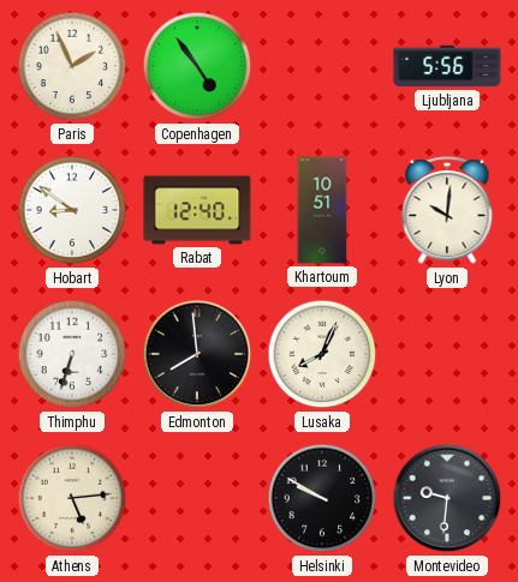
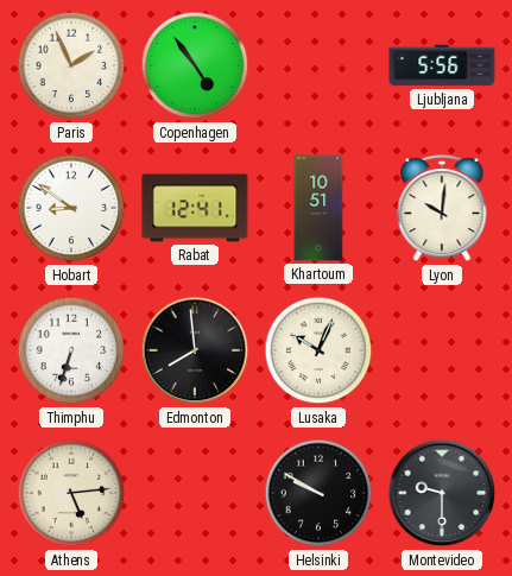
Rabat: 12:40 -> 12:41
Lusaka: 8:04 -> 10:04
Montevideo: 9:31 -> 9:30
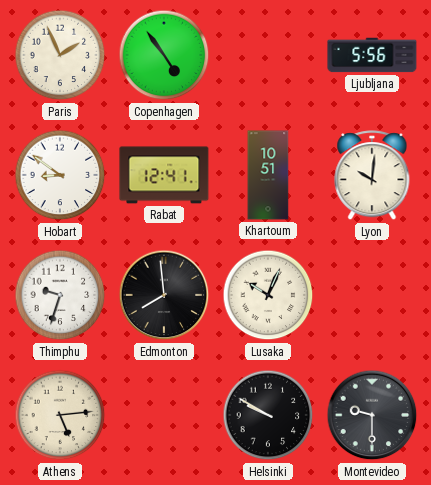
Thimphu: 6:33 -> 9:33
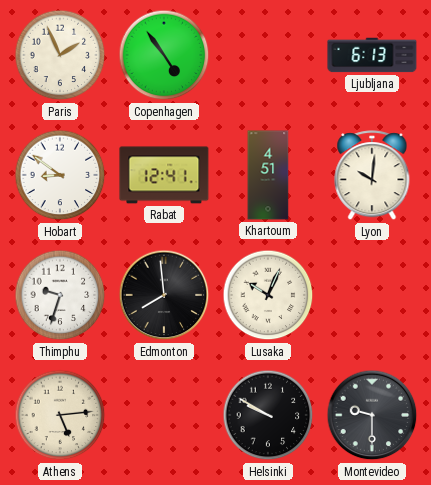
Ljubljana: 5:56 -> 6:13
Khartoum: 10:51 -> 4:51
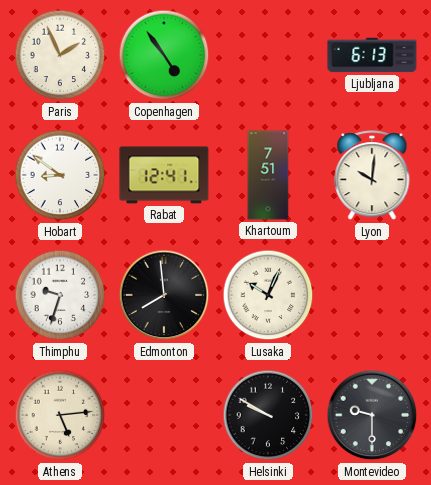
Khartoum: 4:51 -> 7:51
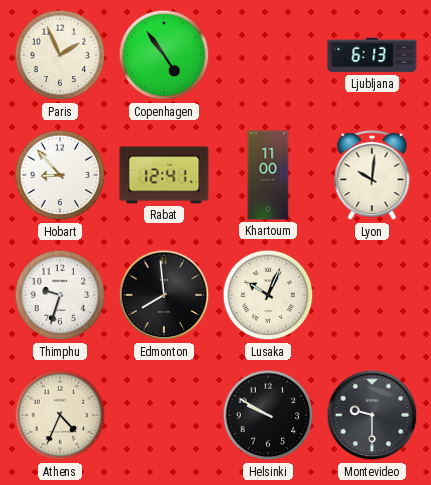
Hobart: 8:51 -> 8:53
Khartoum: 7:51 -> 11:00
Athens: 5:14 -> 4:34
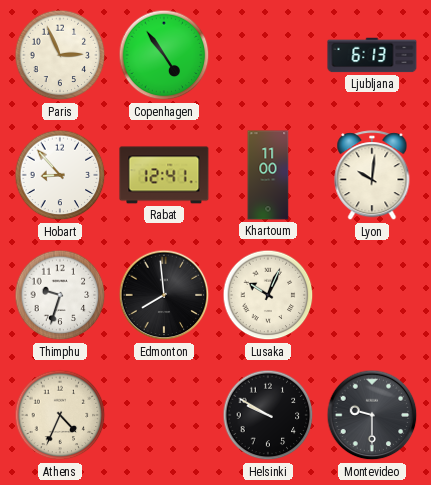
Paris: 1:56 -> 2:56
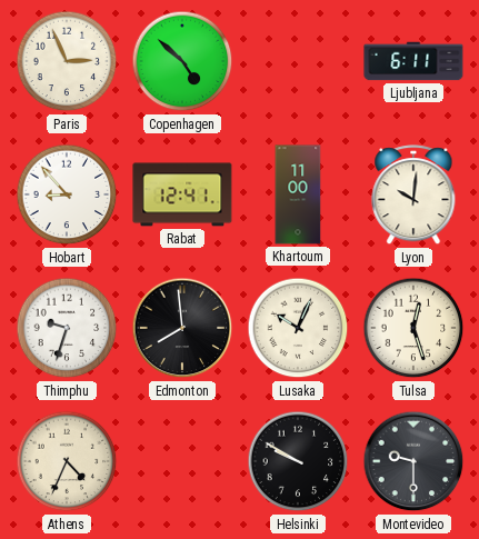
Copenhagen: 4:54 -> 4:52
Ljubljana: 6:13 -> 6:11
Tulsa: none -> 12:27
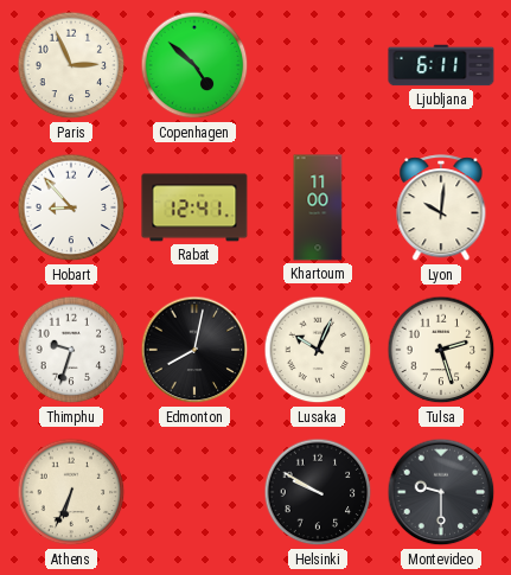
Edmonton: 7:59 -> 8:02
Tulsa: 12:27 -> 2:27
Athens: 4:34 -> 6:34
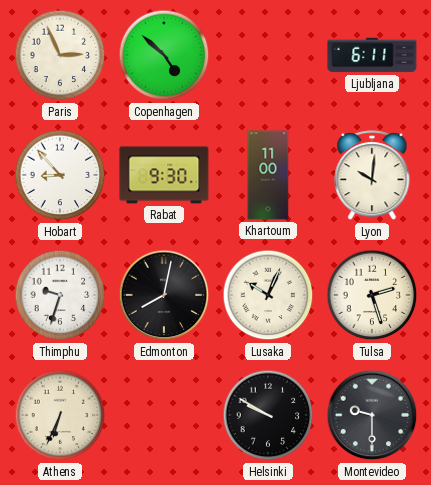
Rabat: 12:41 -> 9:30
